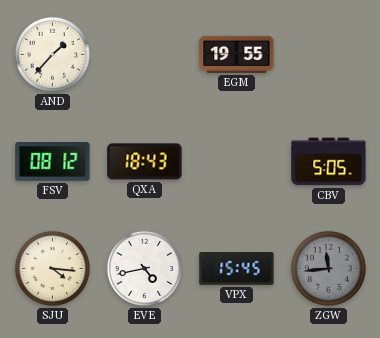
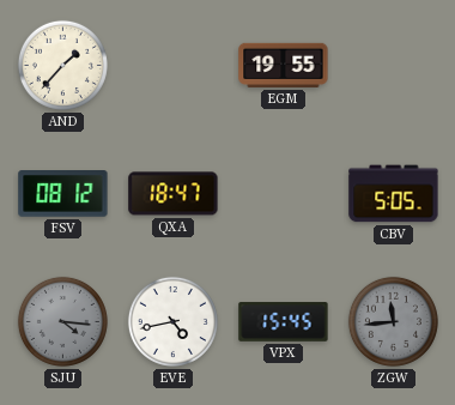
QXA: 18:43 -> 18:47
SJU dial: cream -> grey
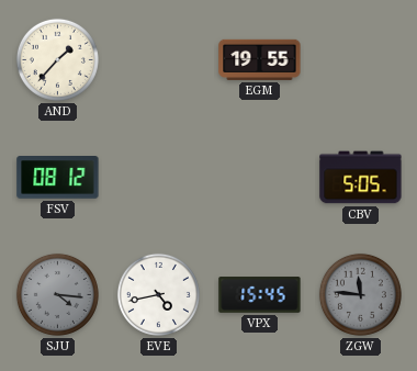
QXA: 18:47 -> none
ZGW: 11:44 -> 11:46
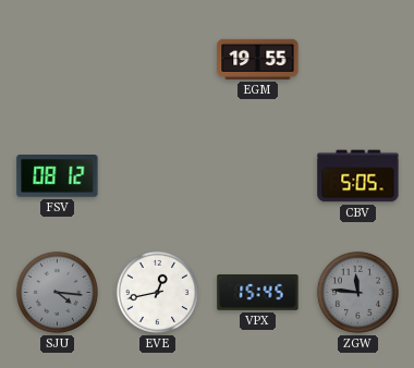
AND: 1:37 -> none
EVE: 4:43 -> 12:43
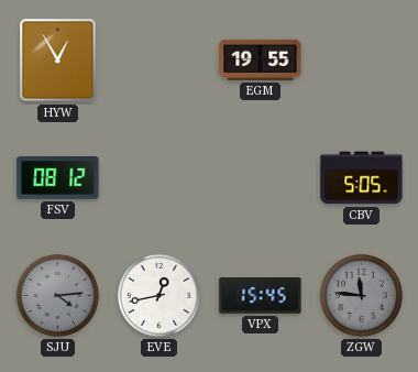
HYW: none -> 12:55
SJU: 4:16 -> 4:14
